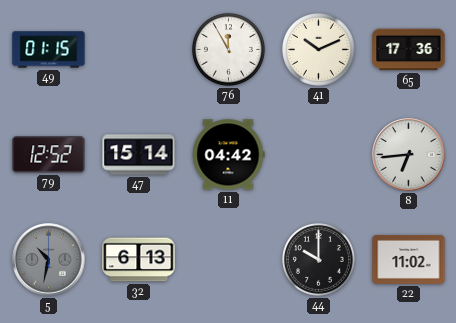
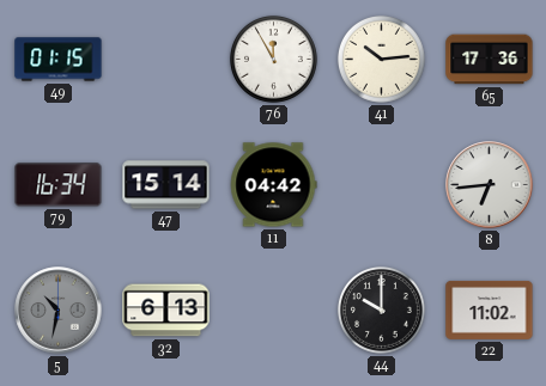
41: 10:11 -> 10:14
79: 12:52 -> 16:34
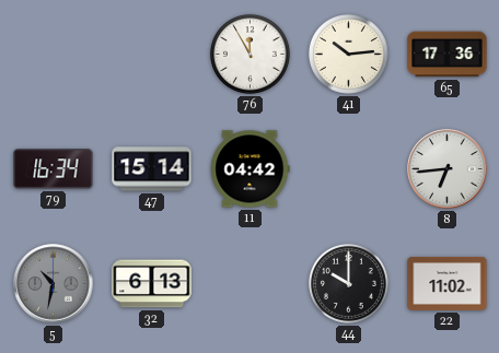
49: 01:15 -> none
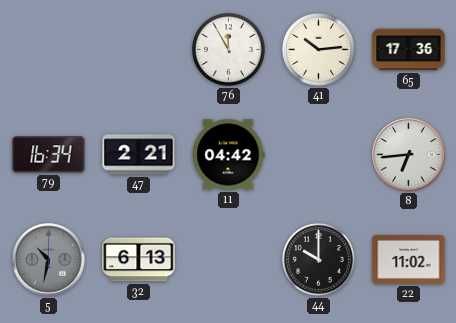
47: 15:14 -> 2:21
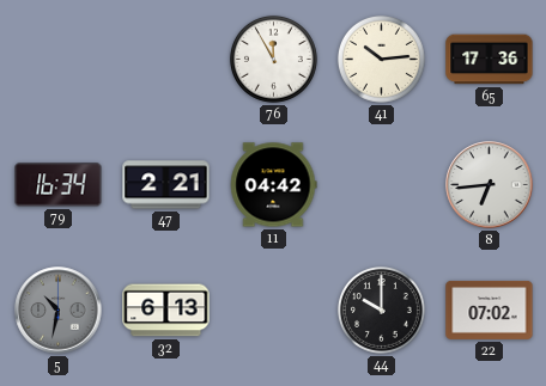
22: 11:02 -> 07:02
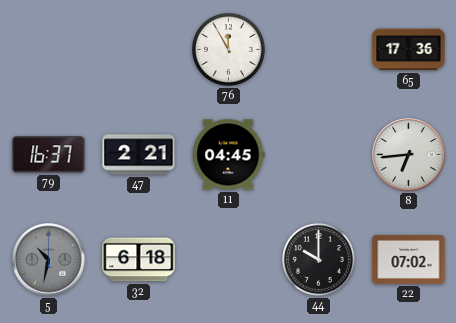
41: 10:14 -> none
79: 16:34 -> 16:37
11: 04:42 -> 04:45
32: 6:13 -> 6:18
